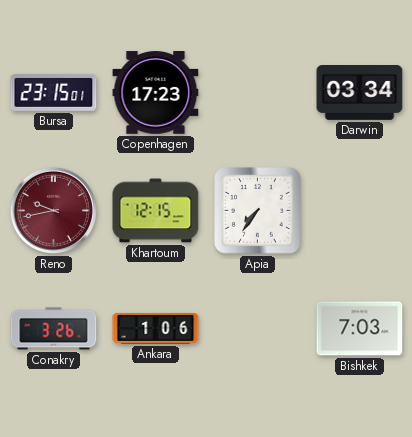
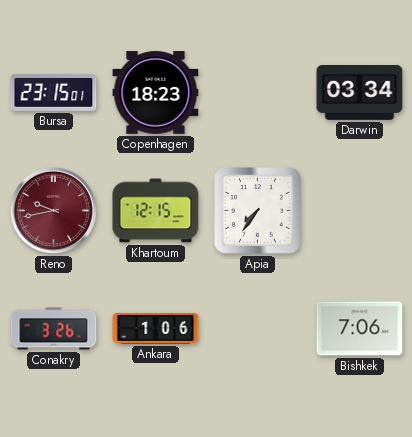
Copenhagen: 17:23 -> 18:23
Bishkek: 7:03 -> 7:06
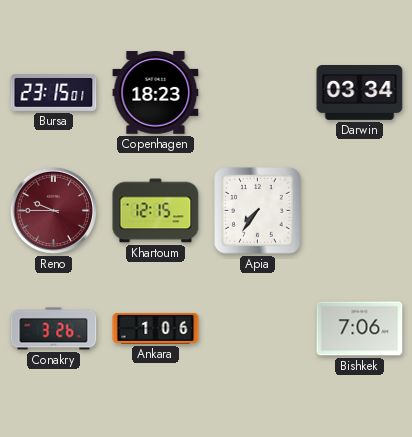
Reno: 9:43 -> 9:45
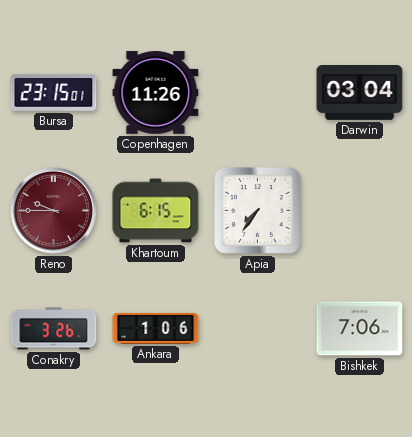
Copenhagen: 18:23 -> 11:26
Darwin: 03:34 -> 03:04
Khartoum: 12:15 -> 6:15
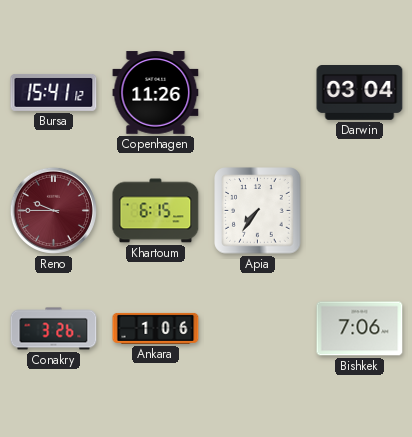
Bursa: 23:15 -> 15:41
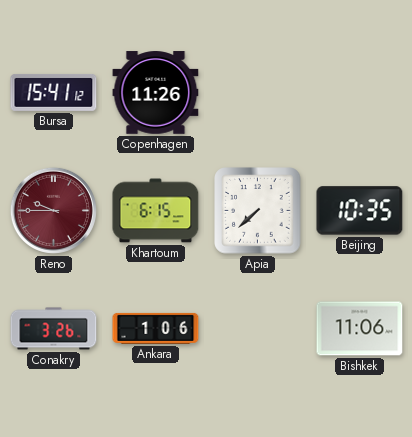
Darwin: 03:04 -> none
Apia: 7:36 -> 7:38
Beijing: none -> 10:35
Bishkek: 7:06 -> 11:06
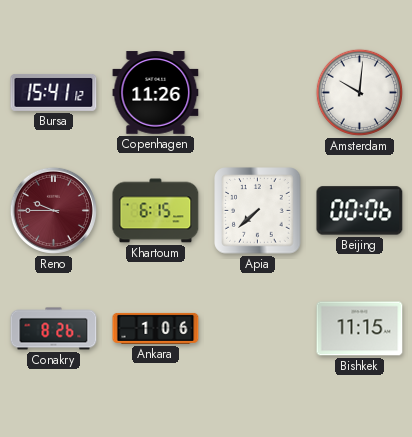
Amsterdam: none -> 10:01
Beijing: 10:35 -> 00:06
Conakry: 3:26 -> 8:26
Bishkek: 11:06 -> 11:15
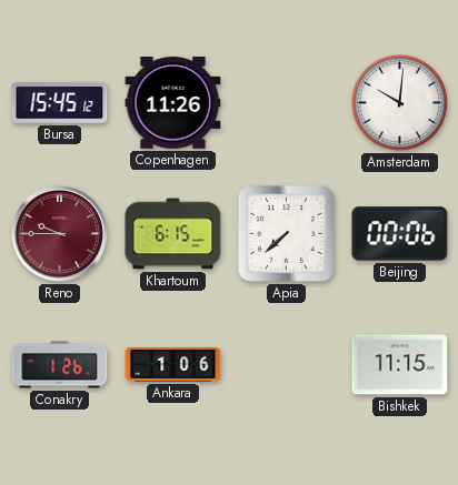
Bursa: 15:41 -> 15:45
Conakry: 8:26 -> 1:26
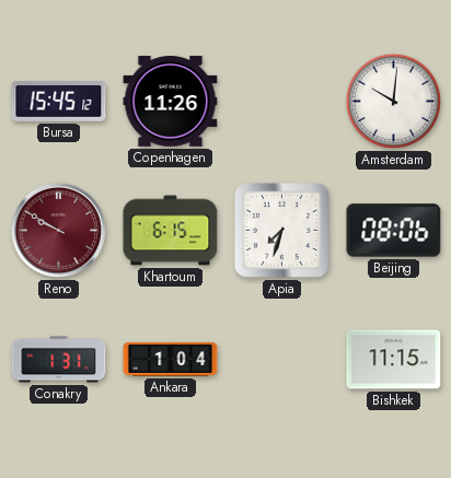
Reno: 9:45 -> 9:50
Apia: 7:38 -> 7:33
Beijing: 00:06 -> 08:06
Conakry: 1:26 -> 1:31
Ankara: 1:06 -> 1:04
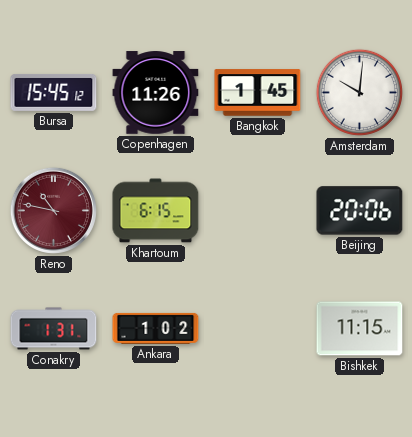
Bangkok: none -> 1:45
Reno: 9:50 -> 10:47
Apia: 7:33 -> none
Beijing: 08:06 -> 20:06
Ankara: 1:04 -> 1:02
